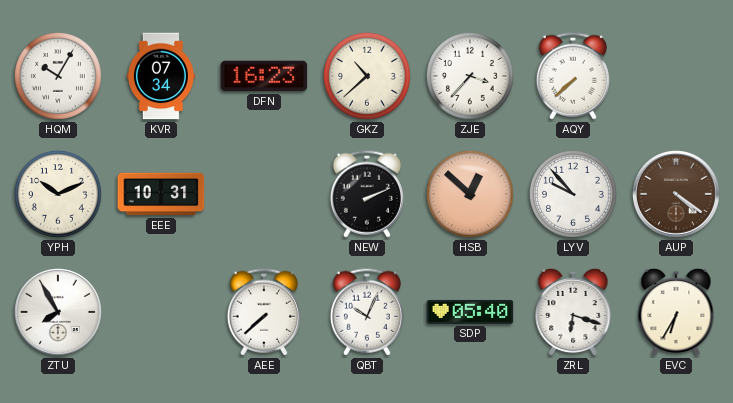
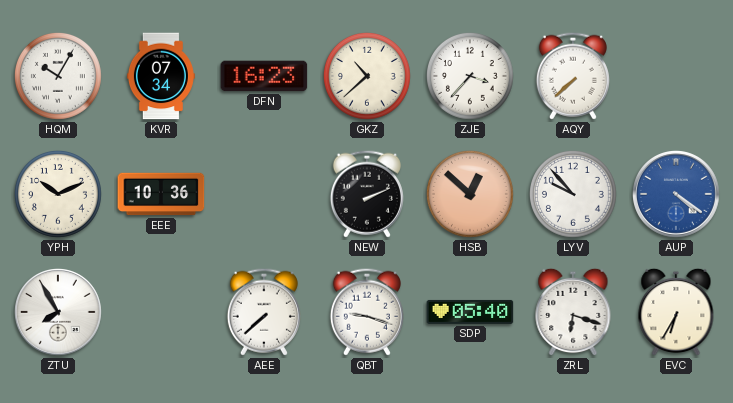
EEE: 10:31 -> 10:36
AUP dial: brown -> blue
QBT: 10:04 -> 9:18
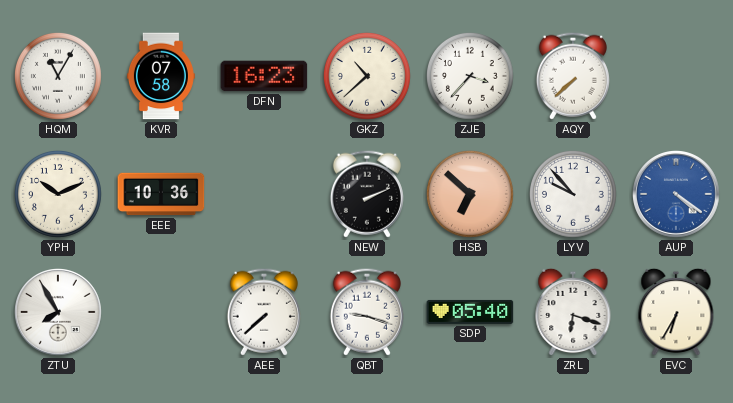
HQM: 10:05 -> 11:05
KVR: 07:34 -> 07:58
HSB: 12:52 -> 6:52
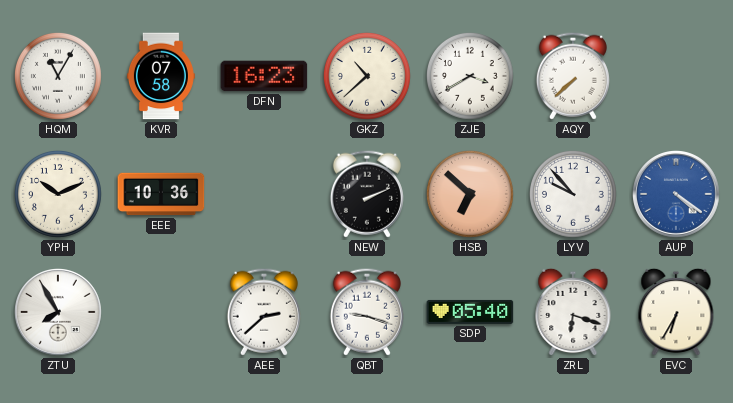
ZJE: 3:37 -> 3:40
AEE: 7:38 -> 2:38
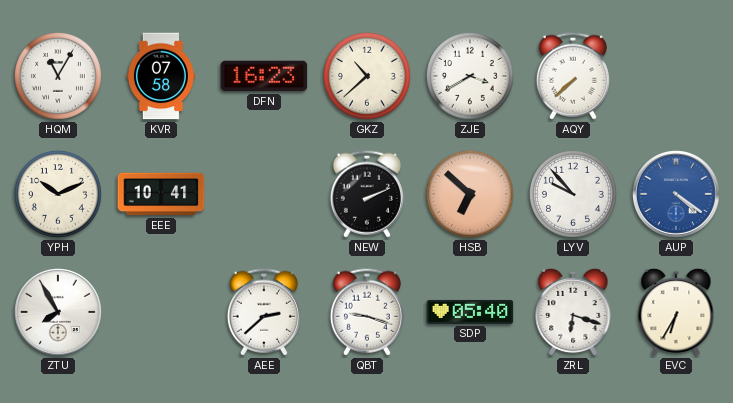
EEE: 10:36 -> 10:41
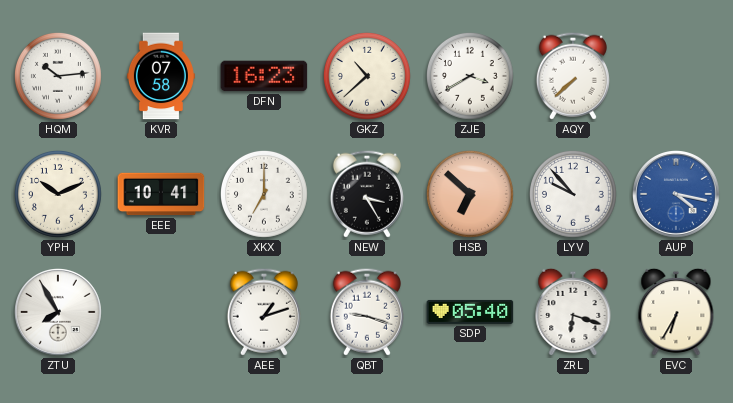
HQM: 11:05 -> 10:14
XKX: none -> 7:00
NEW: 2:11 -> 3:25
AUP: 4:21 -> 4:17
AEE: 2:38 -> 1:12
